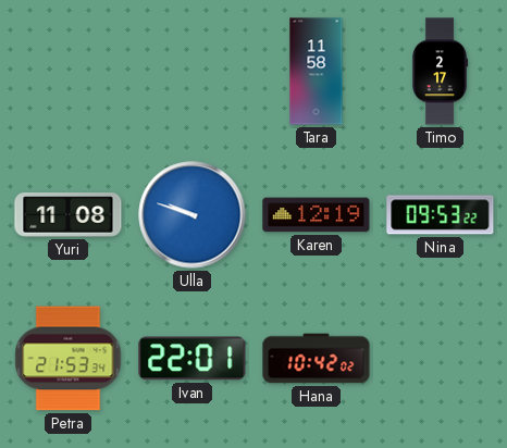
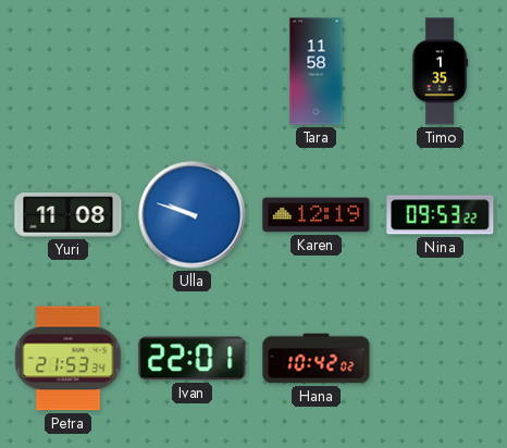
Timo: 2:17 -> 1:35
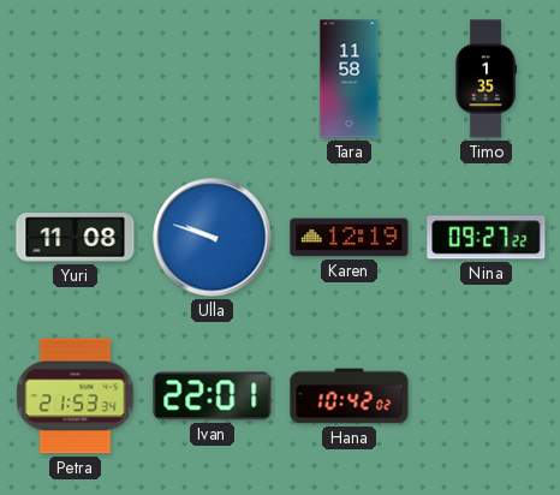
Nina: 09:53 -> 09:27
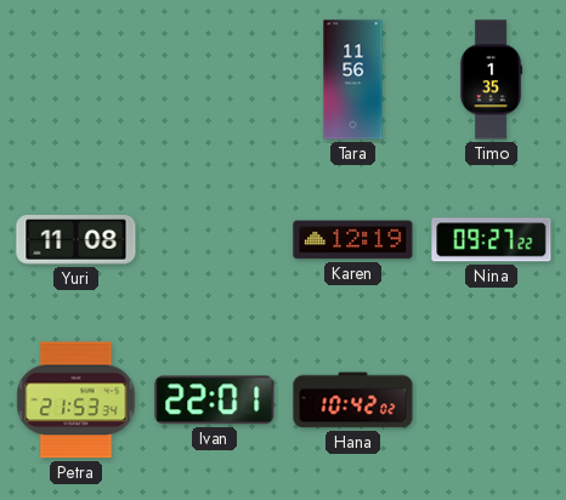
Tara: 11:58 -> 11:56
Ulla: 9:48 -> none
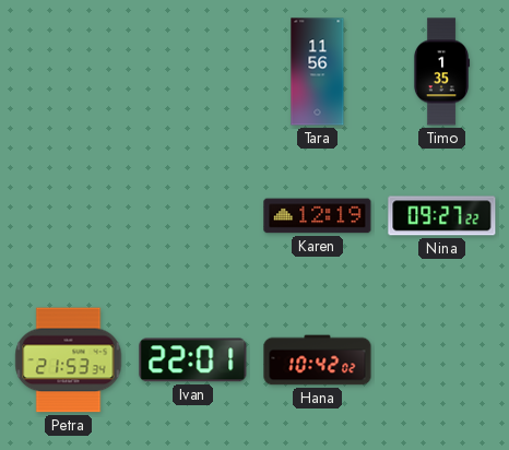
Yuri: 11:08 -> none
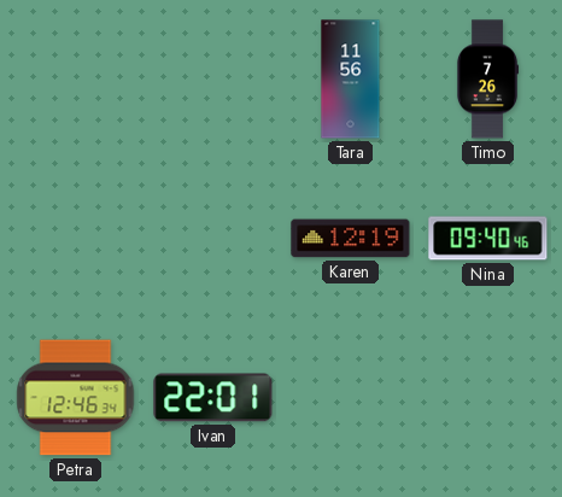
Timo: 1:35 -> 7:26
Nina: 09:27 -> 09:40
Petra: 21:53 -> 12:46
Hana: 10:42 -> none
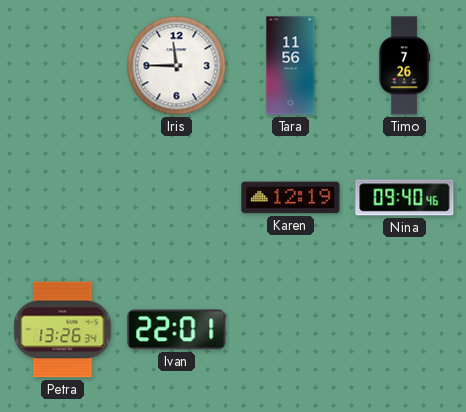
Iris: none -> 11:45
Petra: 12:46 -> 13:26
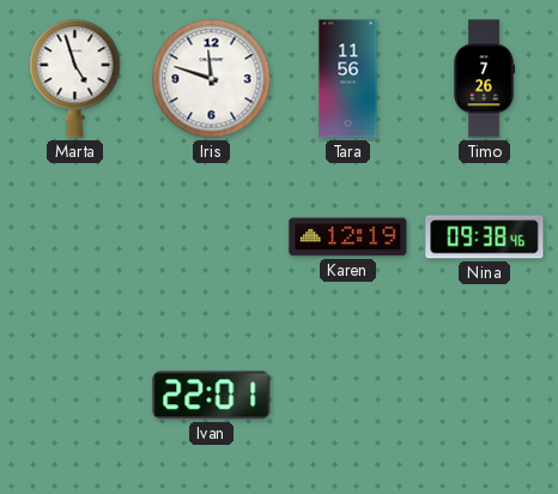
Marta: none -> 4:57
Iris: 11:45 -> 11:48
Nina: 09:40 -> 09:38
Petra: 13:26 -> none
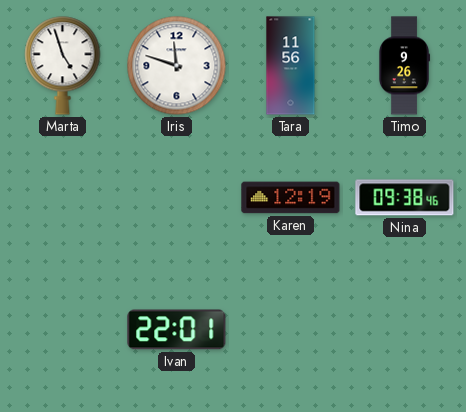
Timo: 7:26 -> 9:26
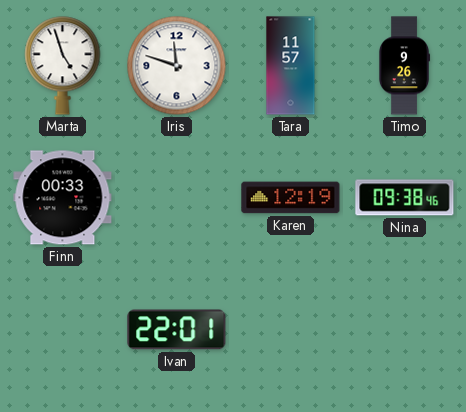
Tara: 11:56 -> 11:57
Finn: none -> 00:33
